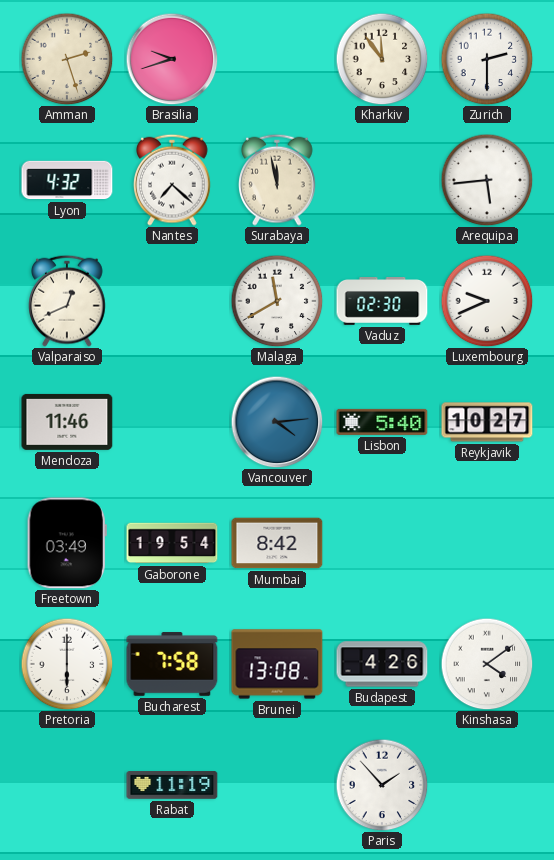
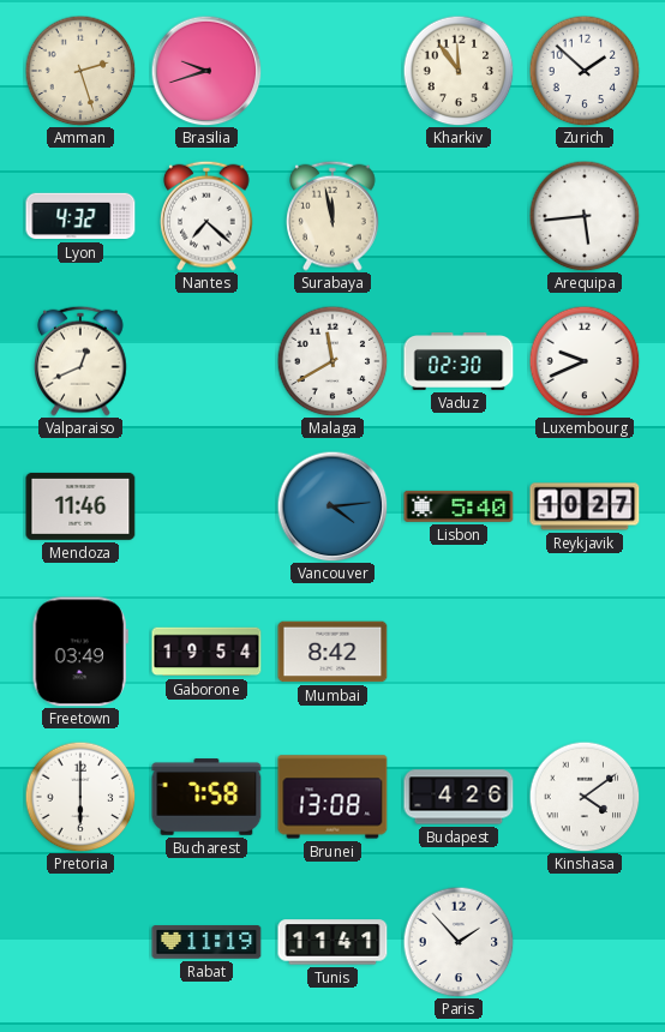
Zurich: 2:30 -> 1:52
Tunis: none -> 11:41
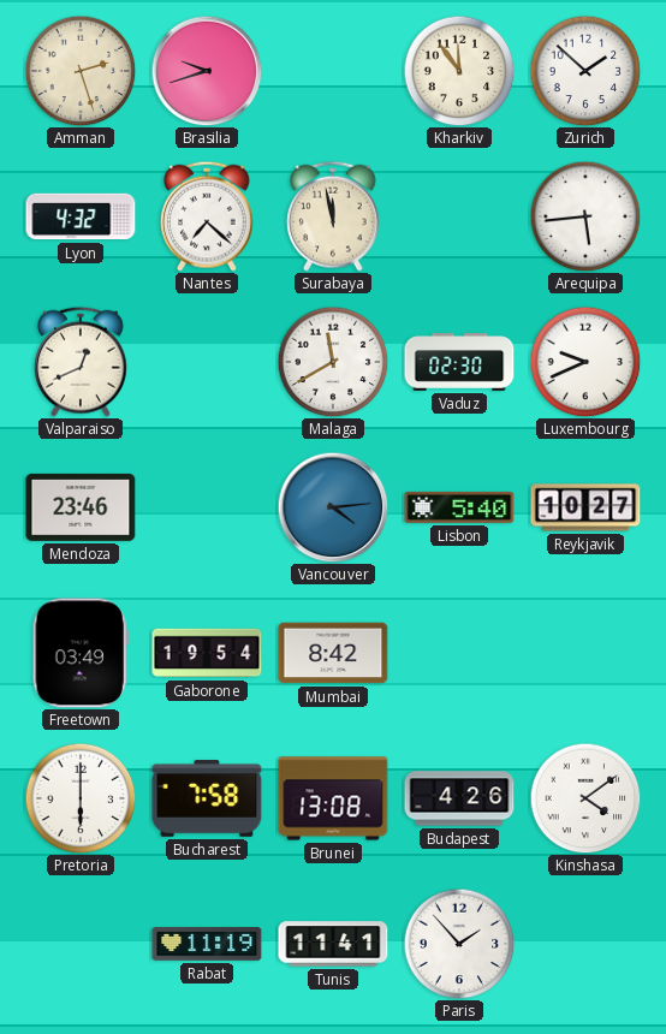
Mendoza: 11:46 -> 23:46
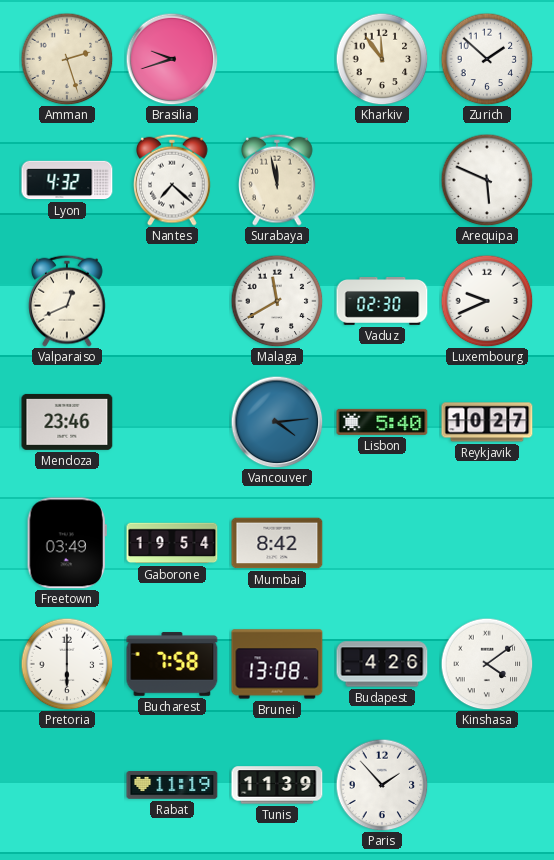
Arequipa: 5:44 -> 5:49
Tunis: 11:41 -> 11:39
